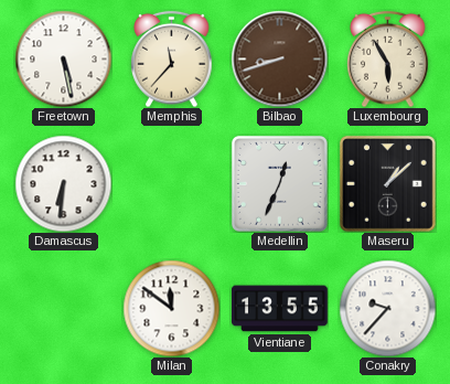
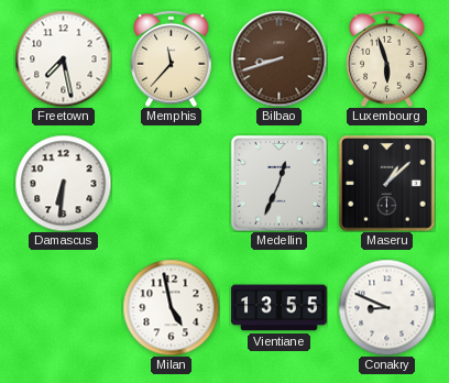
Freetown: 5:28 -> 7:28
Luxembourg: 5:55 -> 5:57
Milan: 11:51 -> 4:58
Conakry: 9:37 -> 8:49
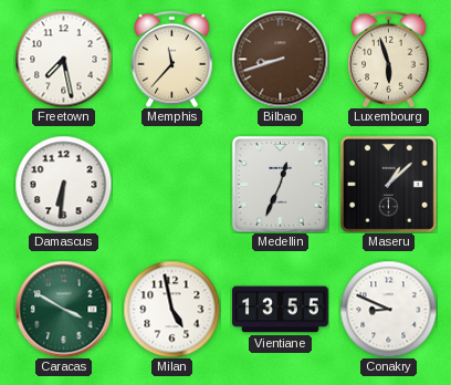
Caracas: none -> 3:50
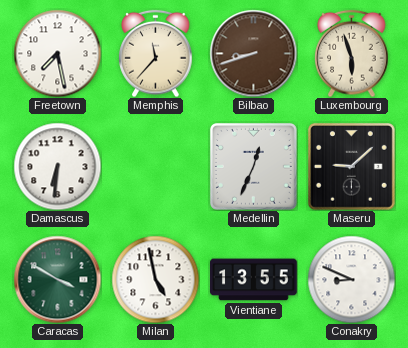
Maseru: 1:08 -> 9:08
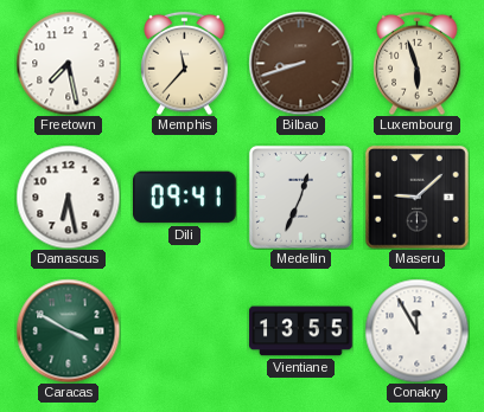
Damascus: 6:31 -> 6:28
Dili: none -> 09:41
Milan: 4:58 -> none
Conakry: 8:49 -> 11:55
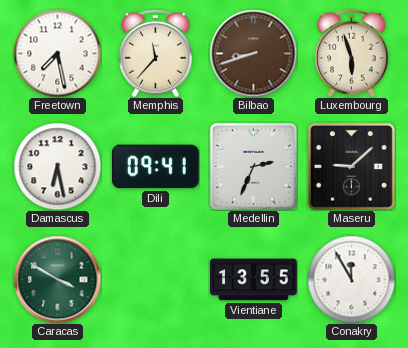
Medellin: 12:34 -> 2:34
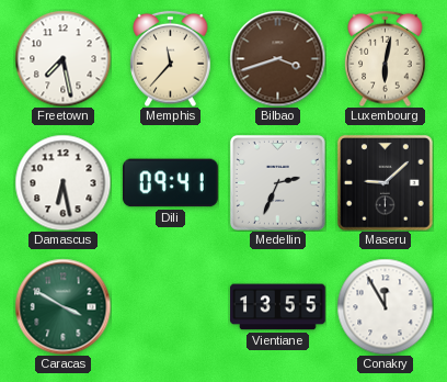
Bilbao: 8:42 -> 3:42
Luxembourg: 5:57 -> 6:02
